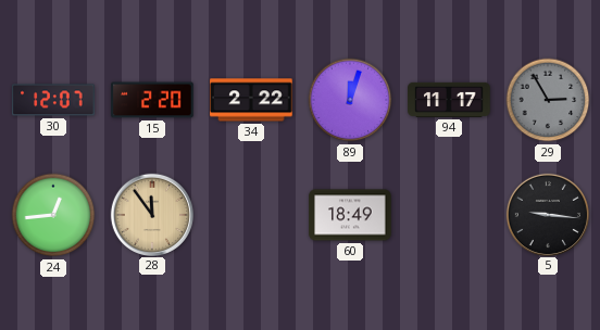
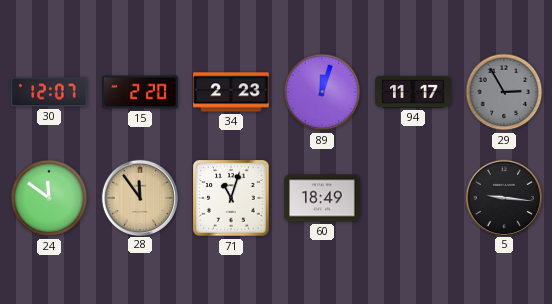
34: 2:22 -> 2:23
24: 12:44 -> 11:51
71: none -> 11:03
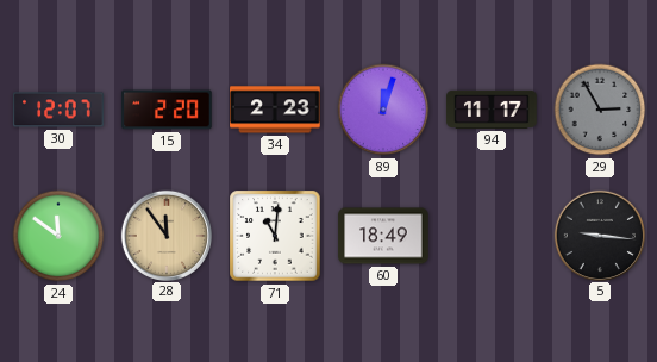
71: 11:03 -> 11:01
